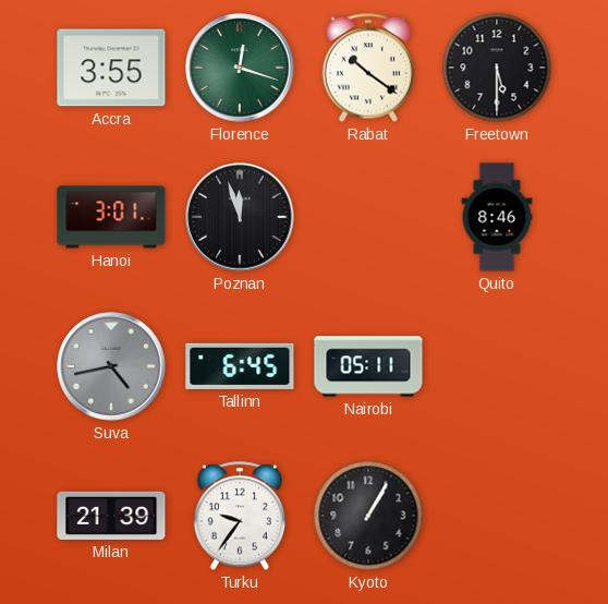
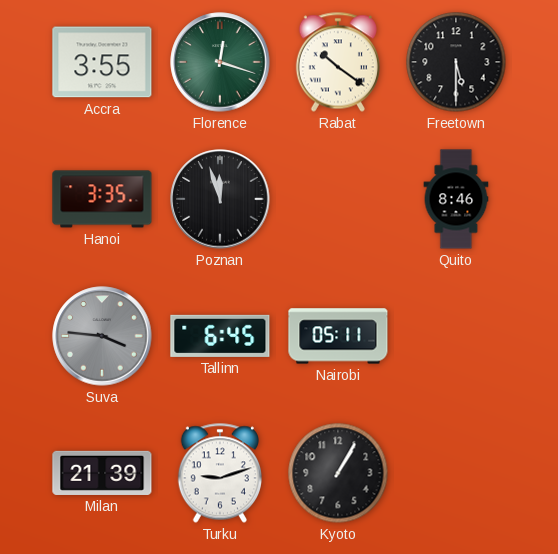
Hanoi: 3:01 -> 3:35
Suva: 4:43 -> 3:46
Turku: 9:36 -> 9:12
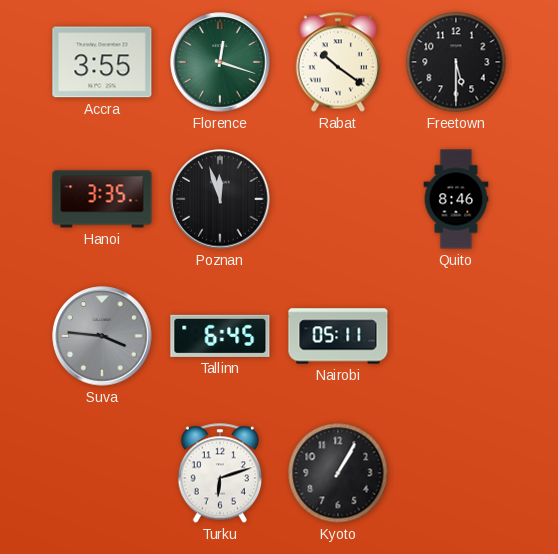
Milan: 21:39 -> none
Turku: 9:12 -> 6:12
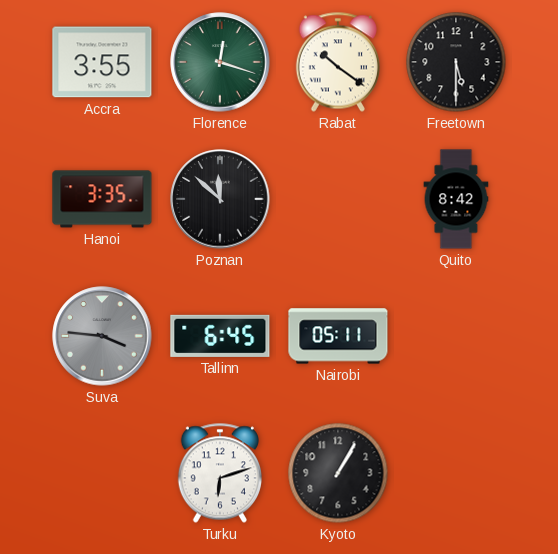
Poznan: 11:57 -> 11:52
Quito: 8:46 -> 8:42
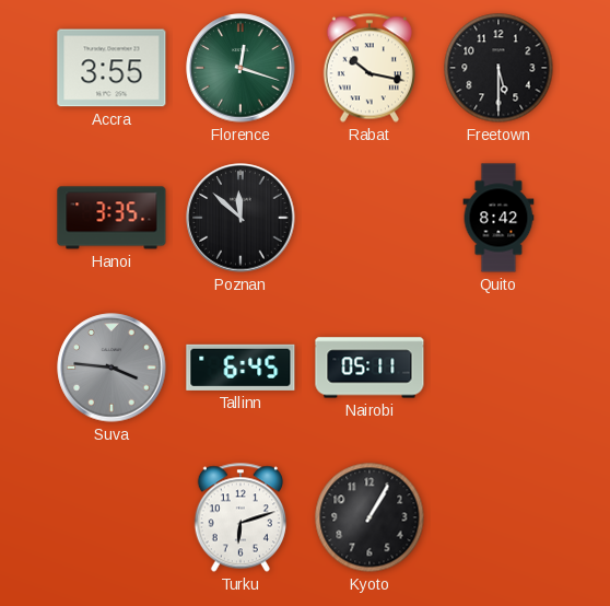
Rabat: 10:21 -> 10:17
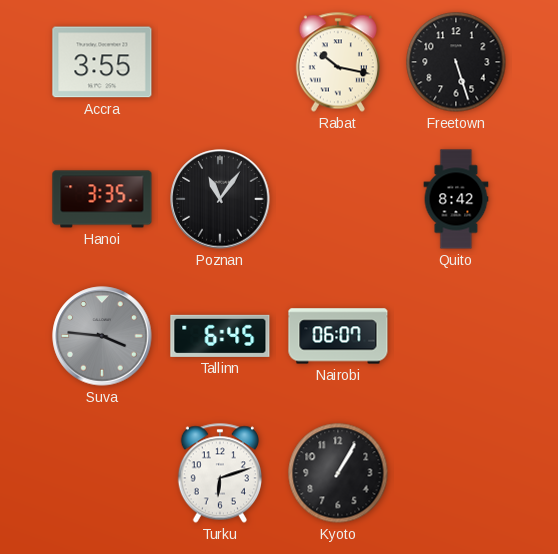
Florence: 12:18 -> none
Freetown: 5:30 -> 5:27
Poznan: 11:52 -> 11:06
Nairobi: 05:11 -> 06:07
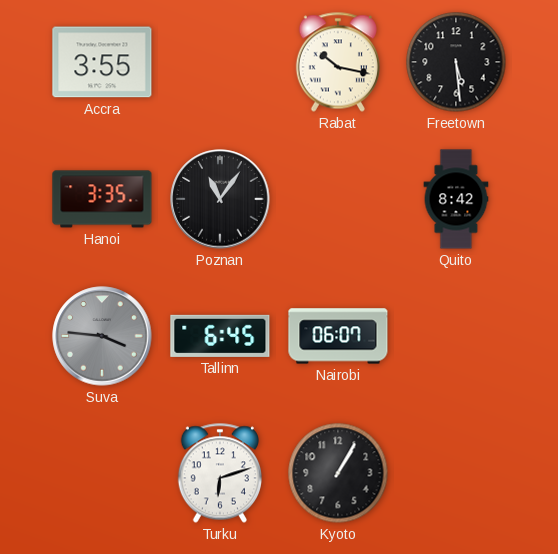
Freetown: 5:27 -> 5:29
